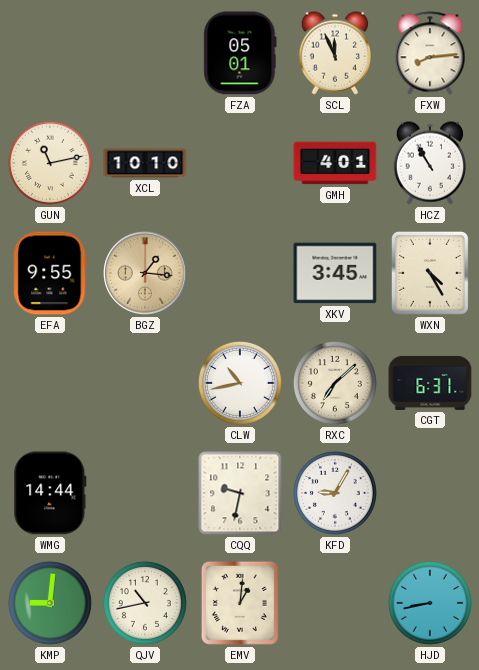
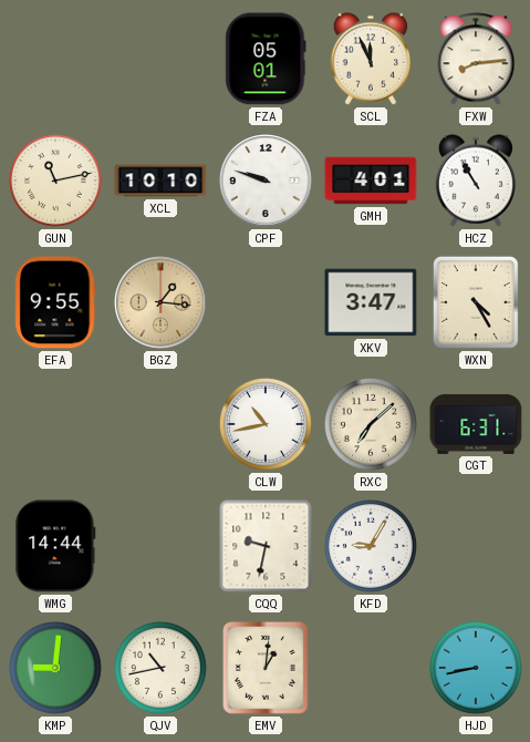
CPF: none -> 9:48
XKV: 3:45 -> 3:47
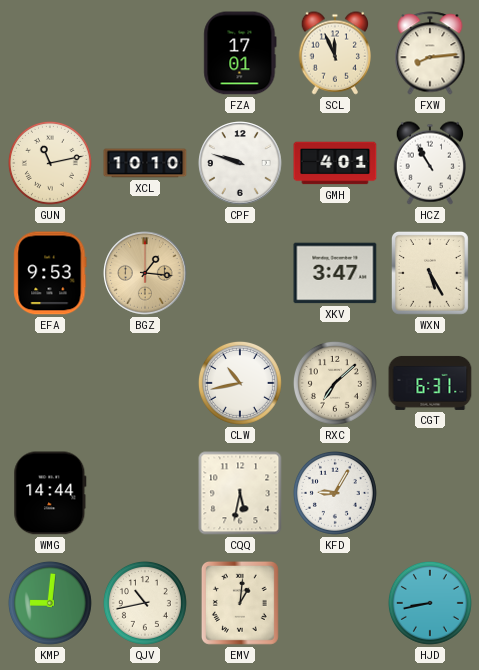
FZA: 05:01 -> 17:01
EFA: 9:55 -> 9:53
WXN: 4:25 -> 5:25
CQQ: 9:32 -> 5:32
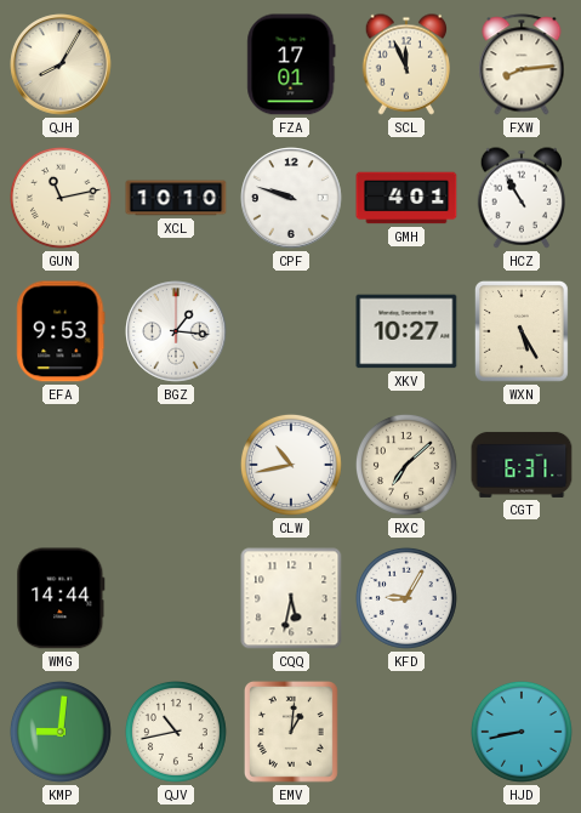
QJH: none -> 8:05
BGZ dial: champagne -> white
XKV: 3:47 -> 10:27
